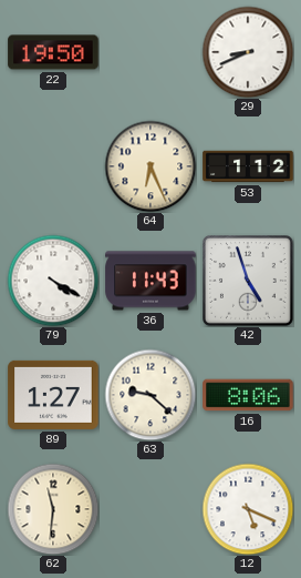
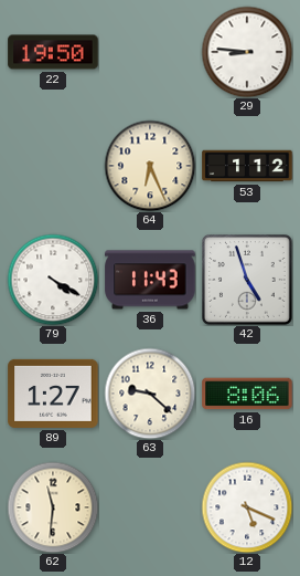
29: 8:41 -> 8:46
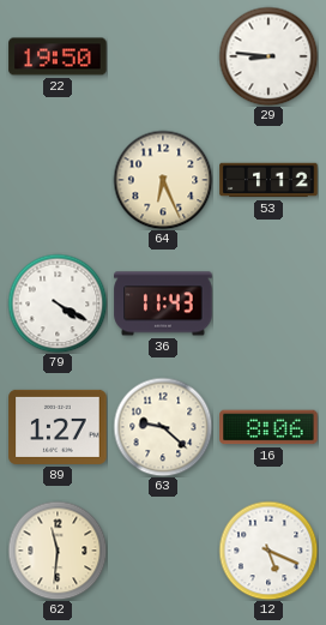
42: 4:57 -> none
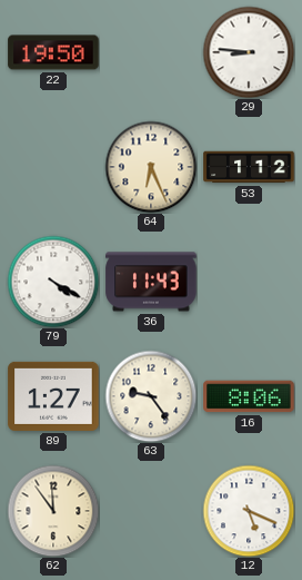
63: 9:22 -> 9:24
62: 11:31 -> 11:54
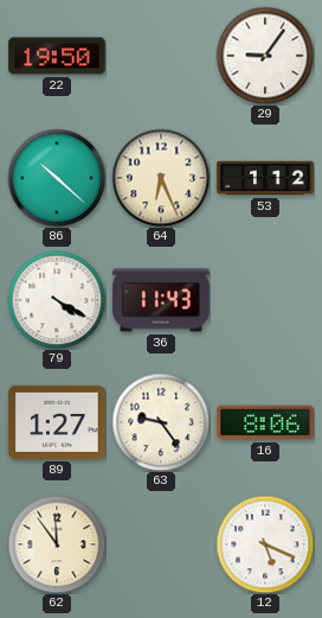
29: 8:46 -> 9:06
86: none -> 10:22
